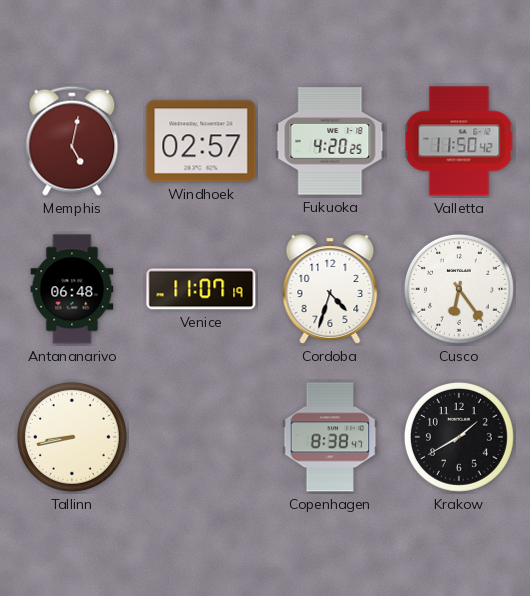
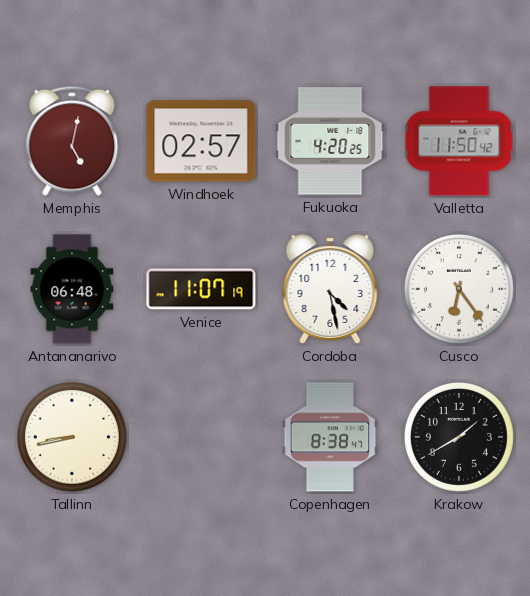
Cordoba: 4:33 -> 4:28
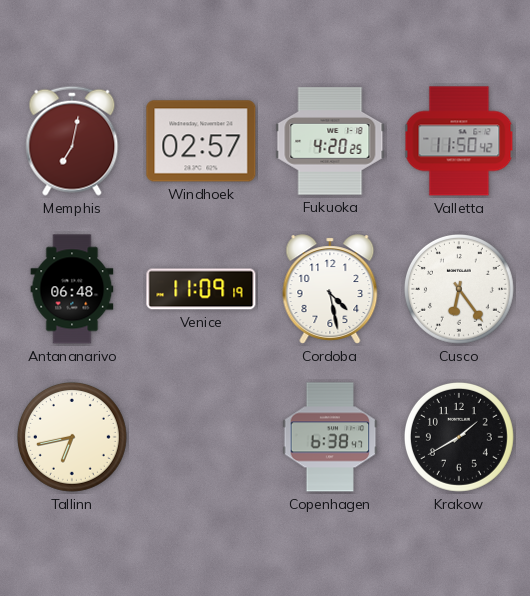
Memphis: 5:02 -> 7:02
Venice: 11:07 -> 11:09
Tallinn: 8:43 -> 6:43
Copenhagen: 8:38 -> 6:38
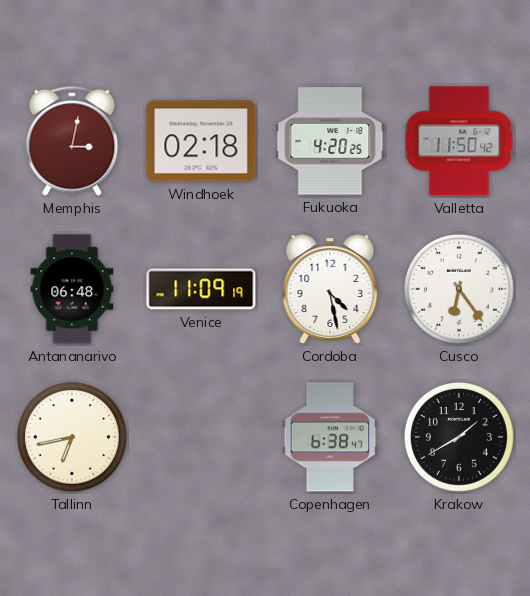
Memphis: 7:02 -> 3:02
Windhoek: 02:57 -> 02:18
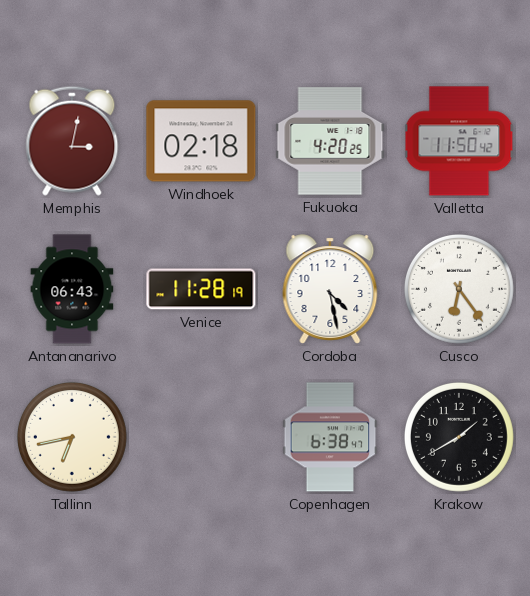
Antananarivo: 06:48 -> 06:43
Venice: 11:09 -> 11:28
